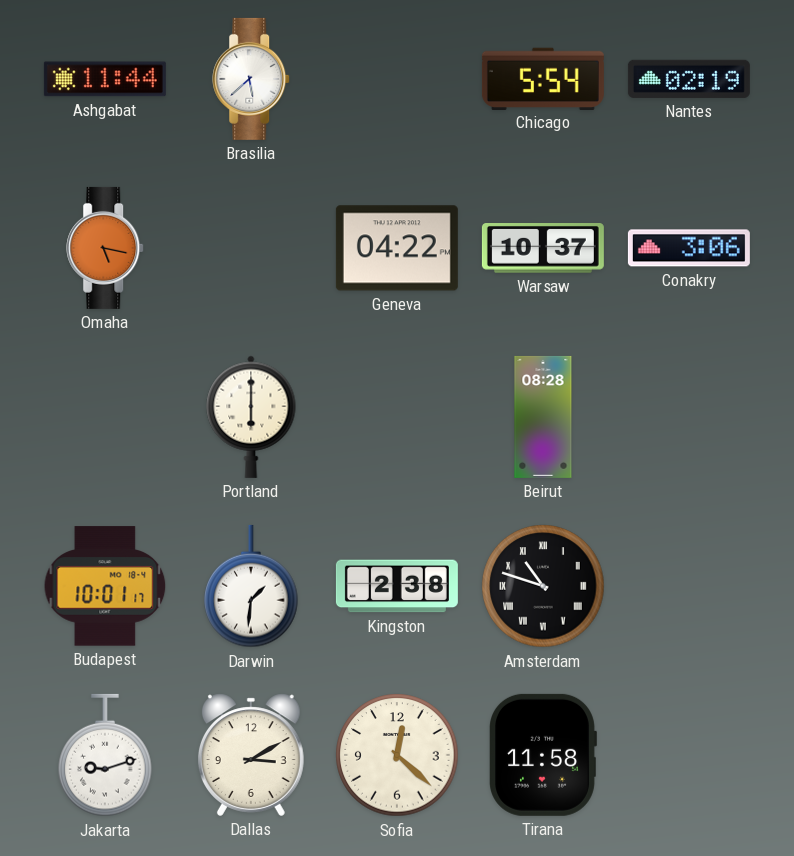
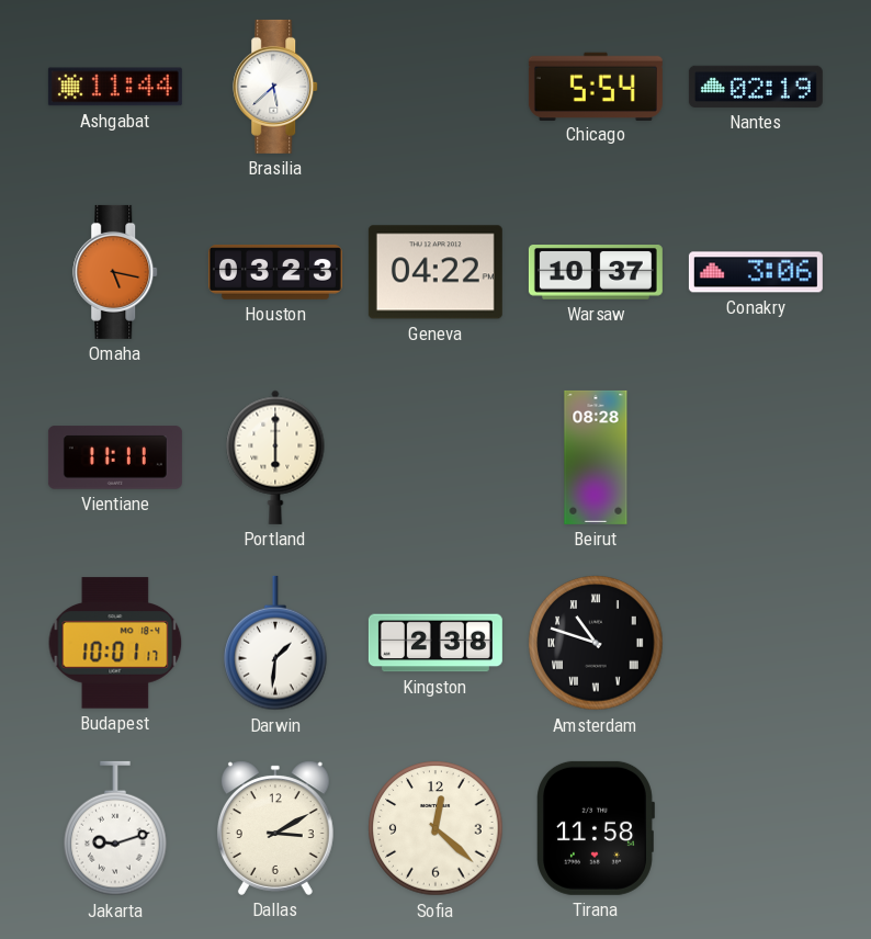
Houston: none -> 03:23
Vientiane: none -> 11:11
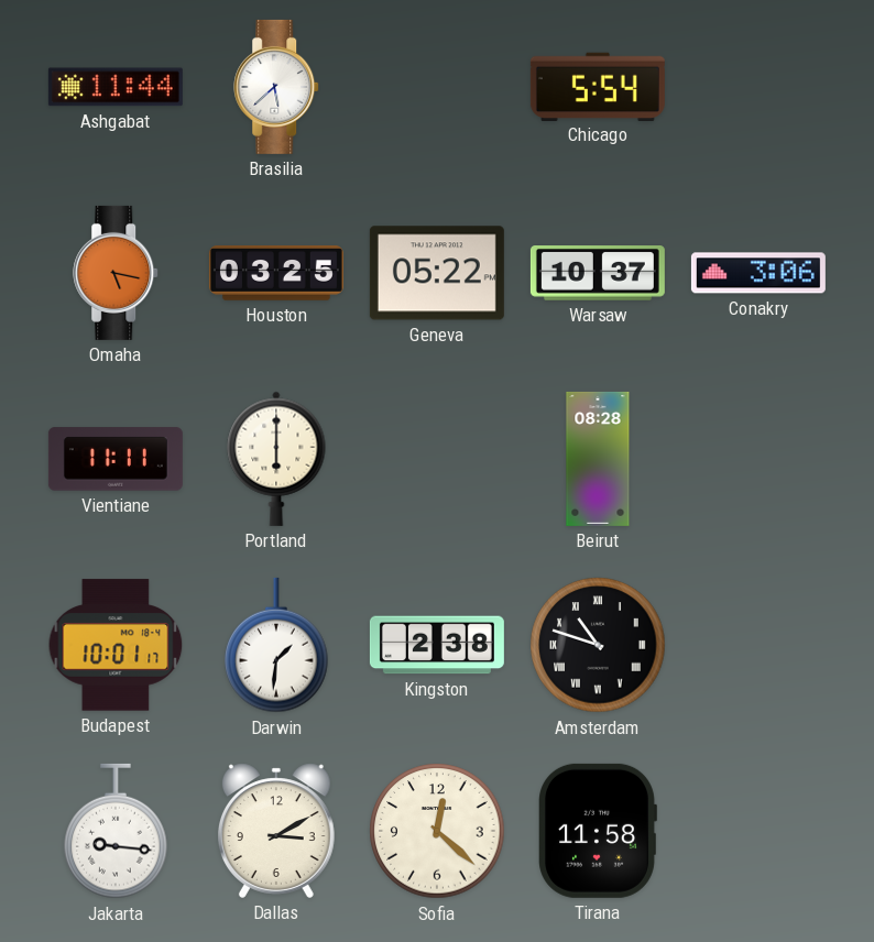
Nantes: 02:19 -> none
Houston: 03:23 -> 03:25
Geneva: 04:22 -> 05:22
Jakarta: 9:12 -> 9:16
